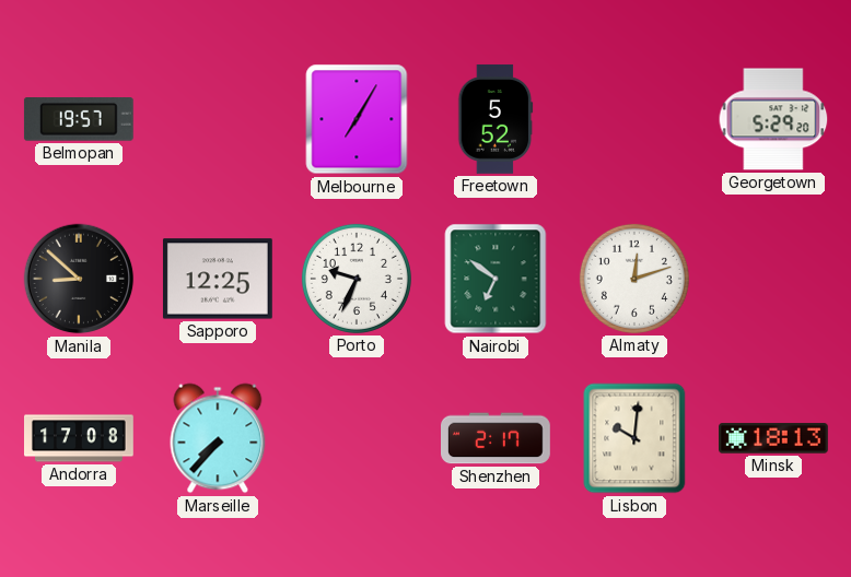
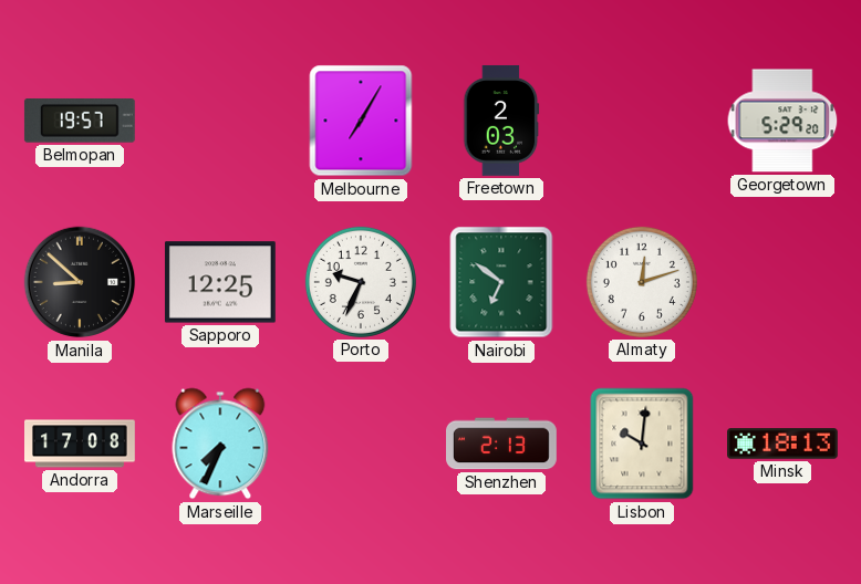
Freetown: 5:52 -> 2:03
Marseille: 7:37 -> 7:34
Shenzhen: 2:17 -> 2:13
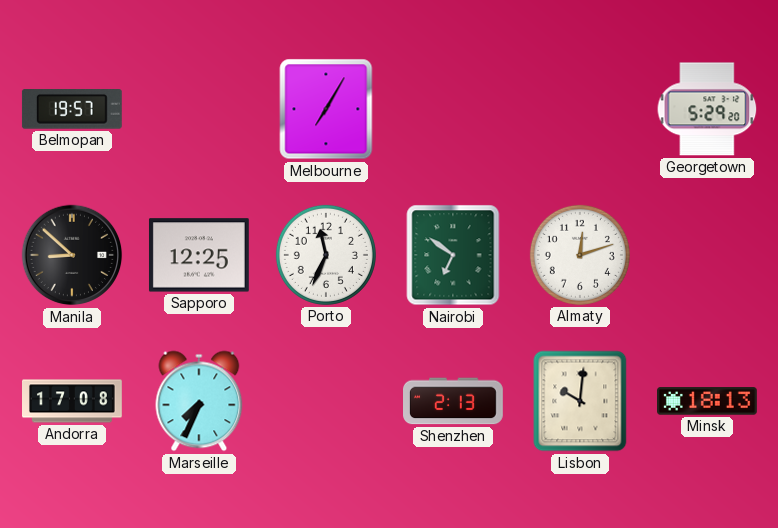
Freetown: 2:03 -> none
Porto: 9:34 -> 11:34
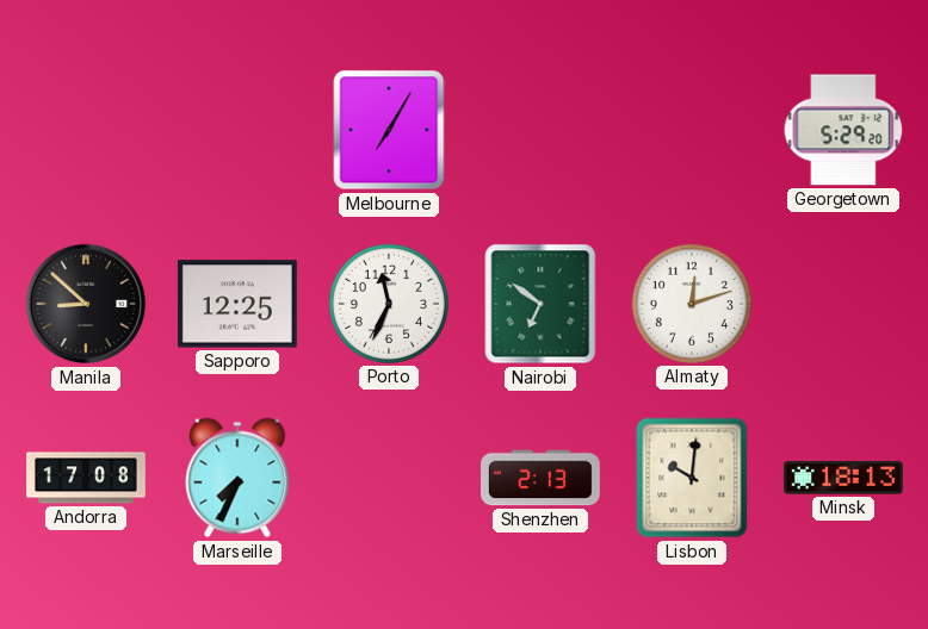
Belmopan: 19:57 -> none
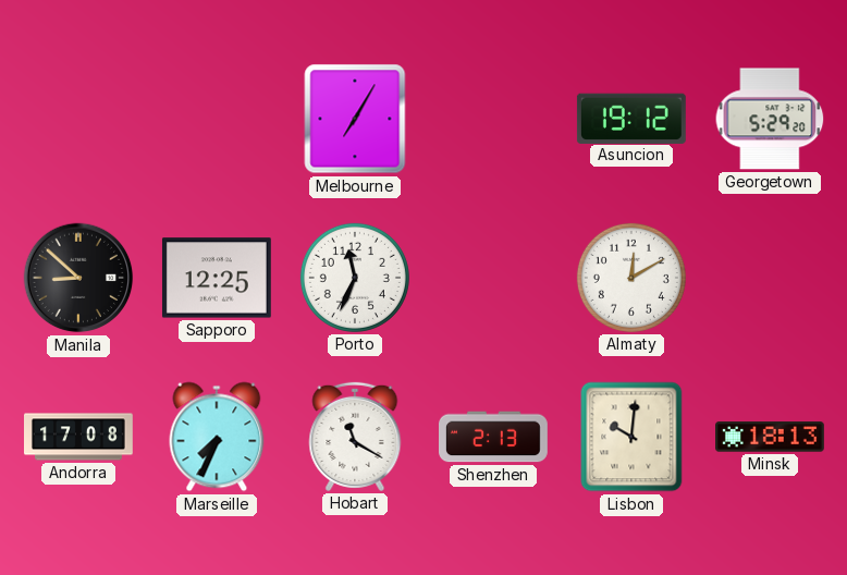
Asuncion: none -> 19:12
Nairobi: 6:51 -> none
Almaty: 12:12 -> 12:10
Hobart: none -> 11:20
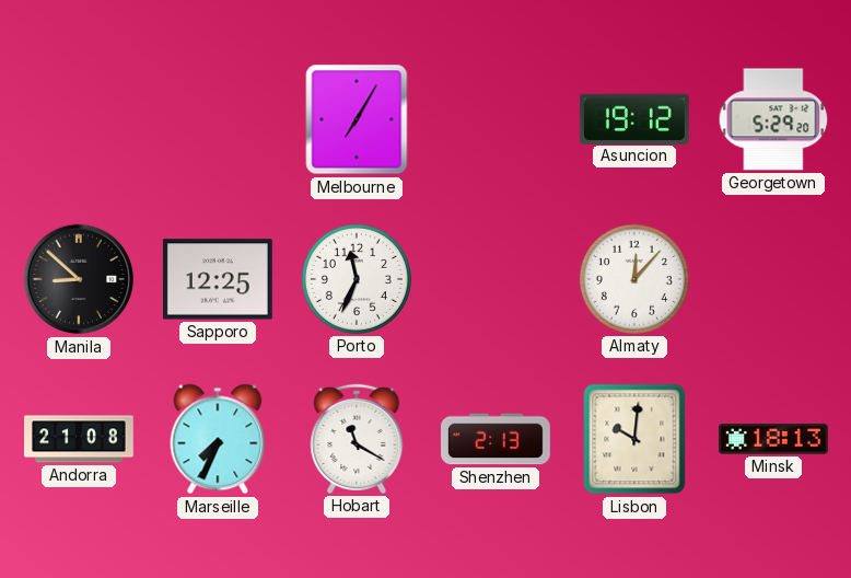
Almaty: 12:10 -> 12:07
Andorra: 17:08 -> 21:08
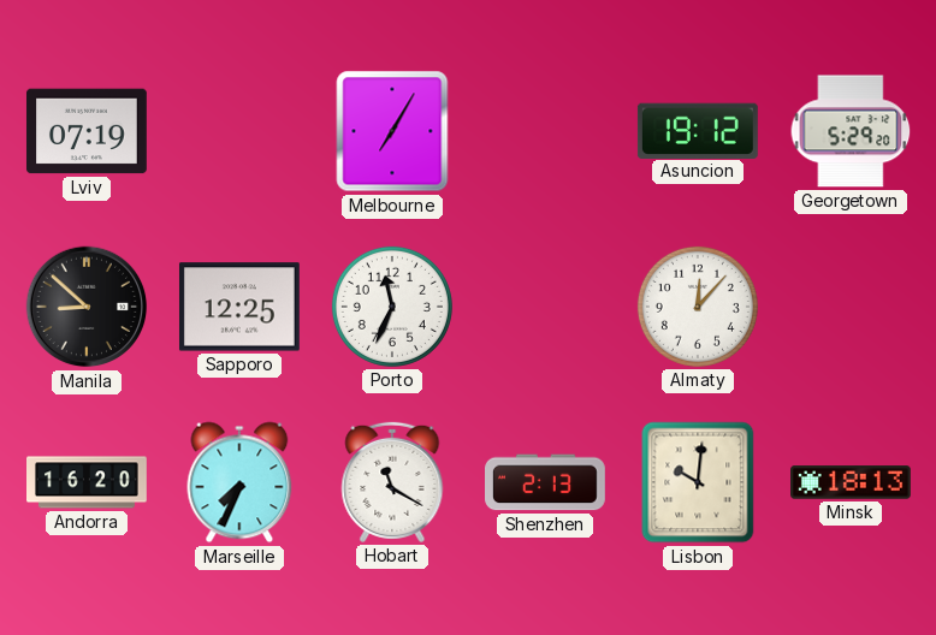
Lviv: none -> 07:19
Andorra: 21:08 -> 16:20
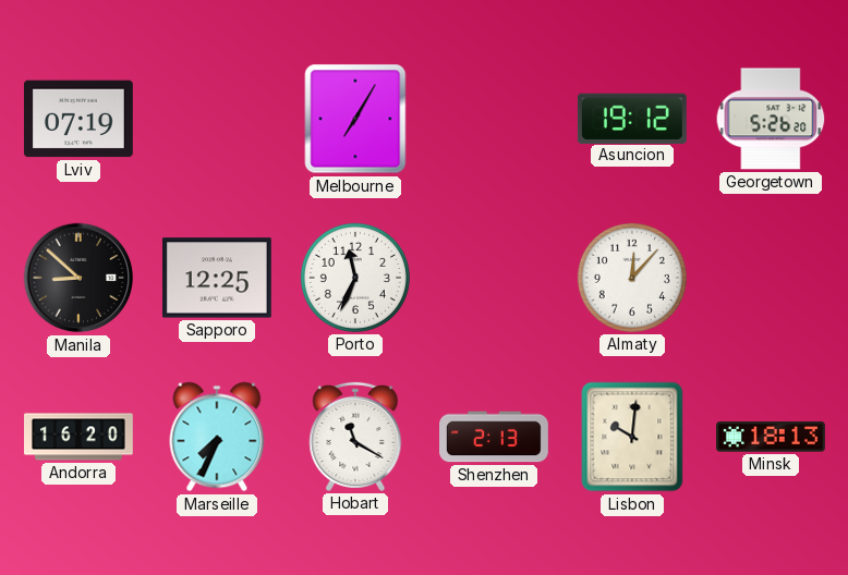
Georgetown: 5:29 -> 5:26
